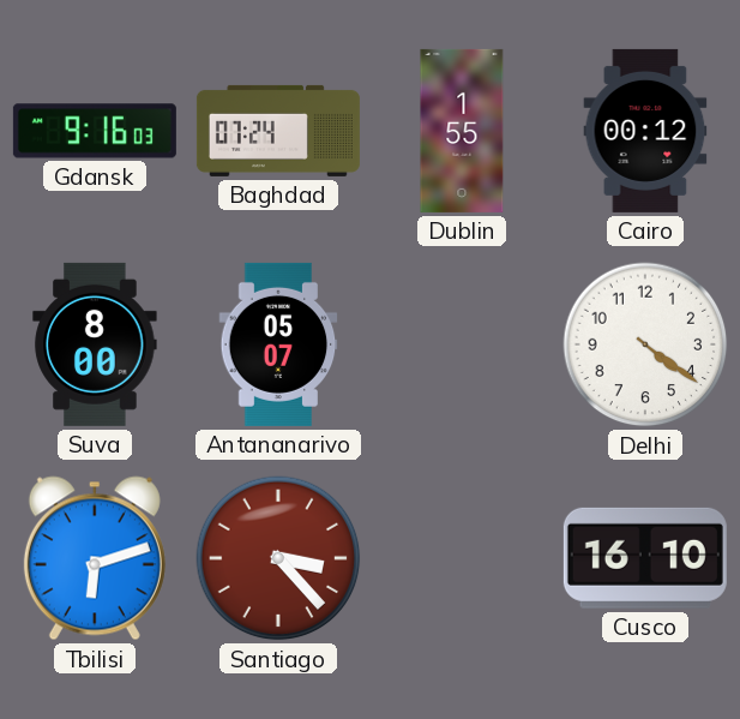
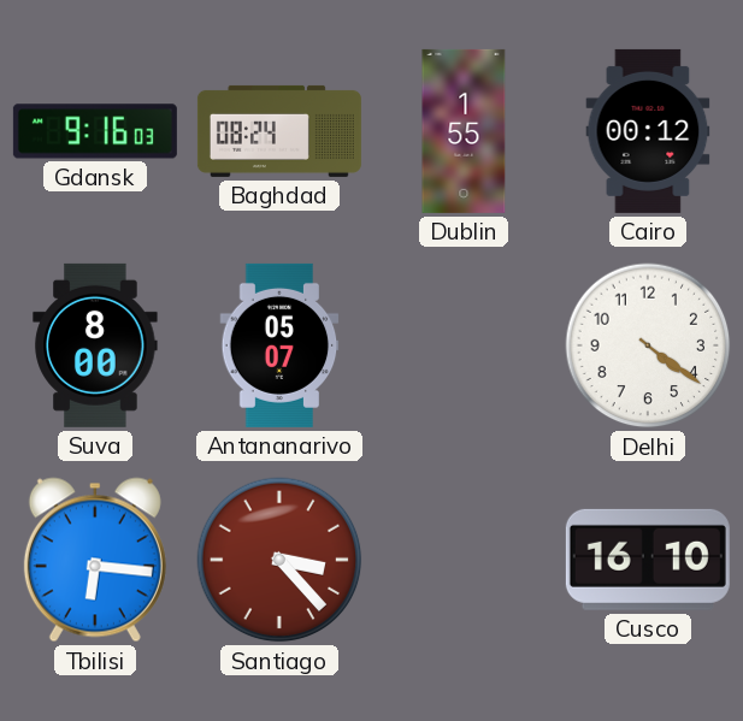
Baghdad: 07:24 -> 08:24
Tbilisi: 6:12 -> 6:16
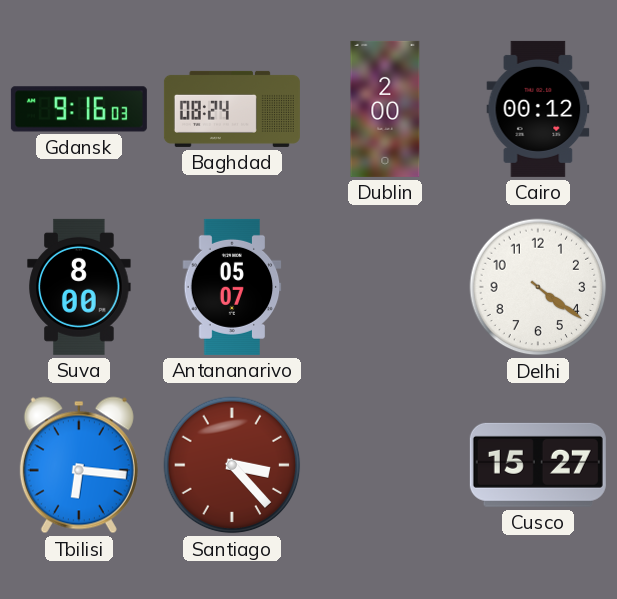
Dublin: 1:55 -> 2:00
Cusco: 16:10 -> 15:27
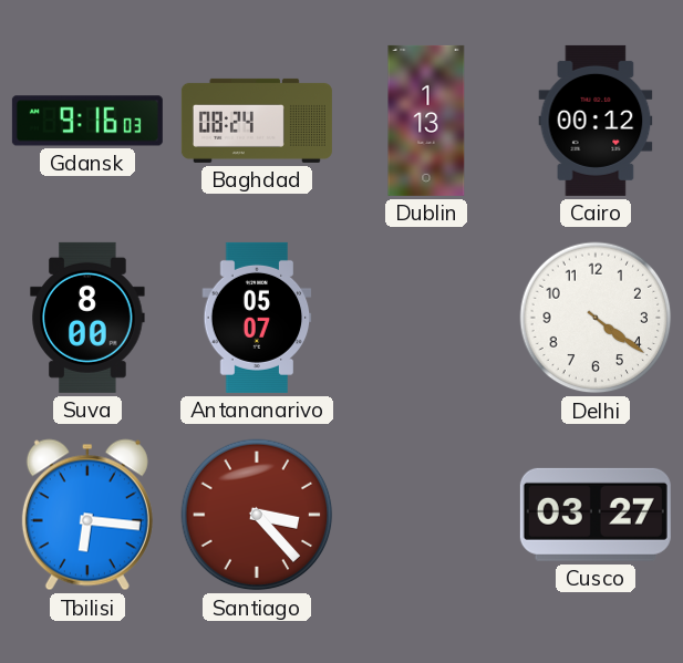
Dublin: 2:00 -> 1:13
Cusco: 15:27 -> 03:27
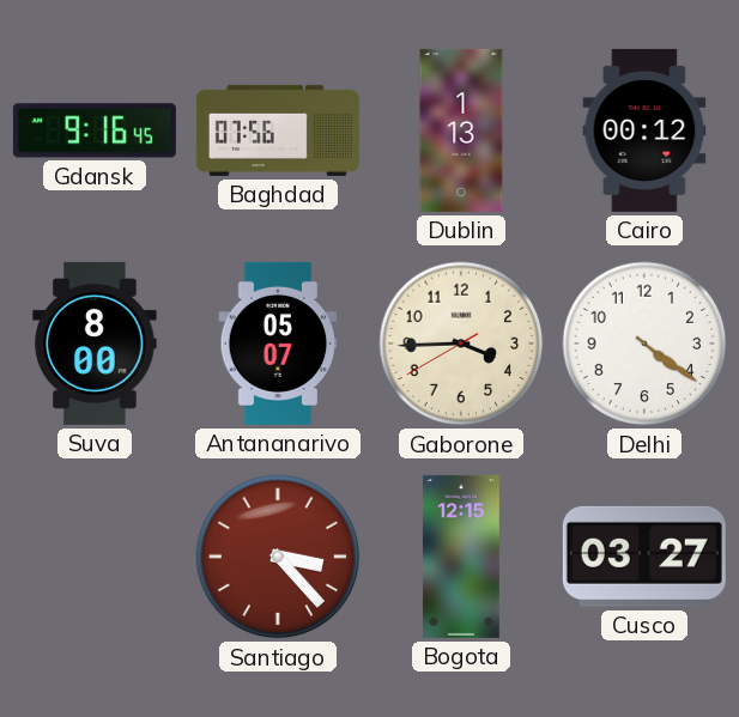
Gdansk: 9:16:03 -> 9:16:45
Baghdad: 08:24 -> 07:56
Gaborone: none -> 3:44
Tbilisi: 6:16 -> none
Bogota: none -> 12:15
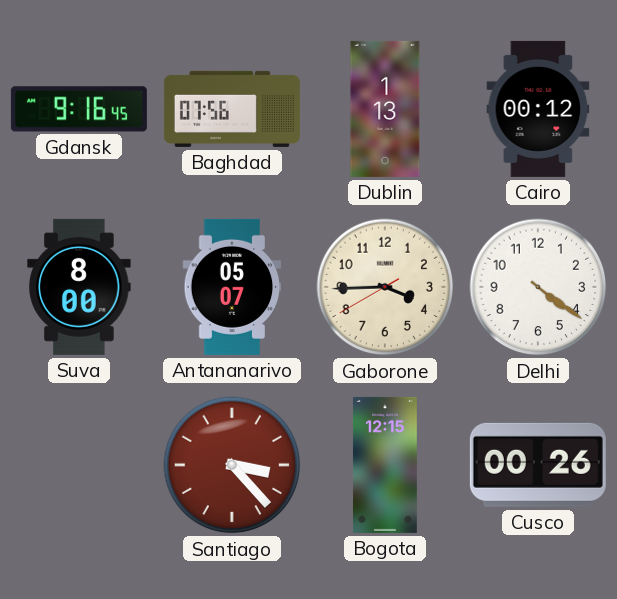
Cusco: 03:27 -> 00:26
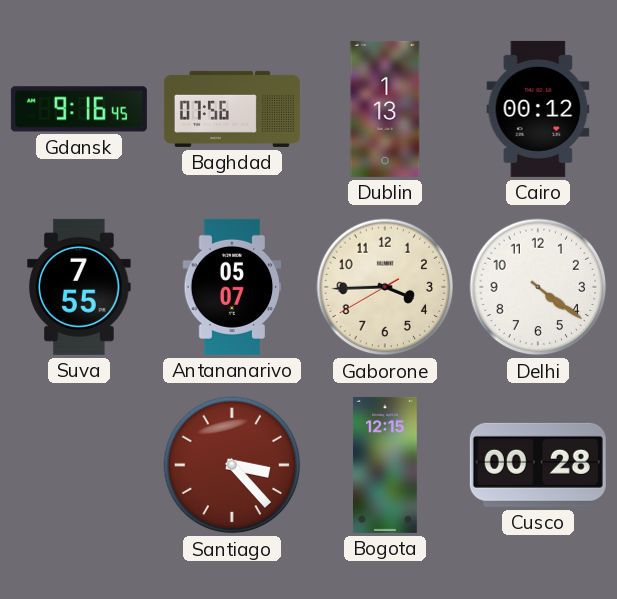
Suva: 8:00 -> 7:55
Cusco: 00:26 -> 00:28
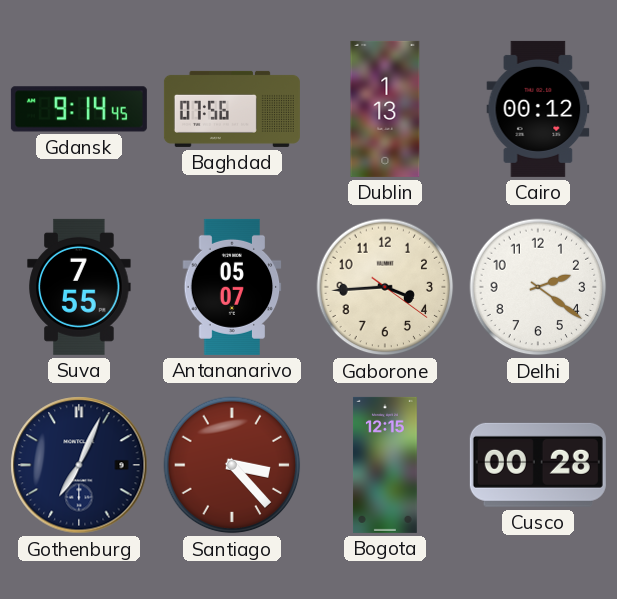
Gdansk: 9:16 -> 9:14
Gaborone: 3:44:40 -> 3:44:21
Delhi: 4:21 -> 2:21
Gothenburg: none -> 7:04
